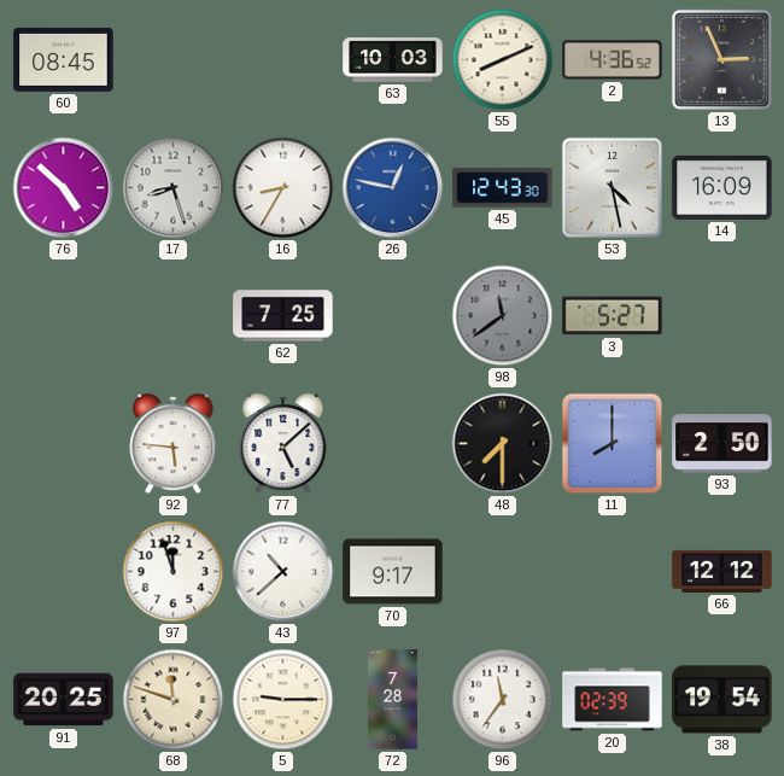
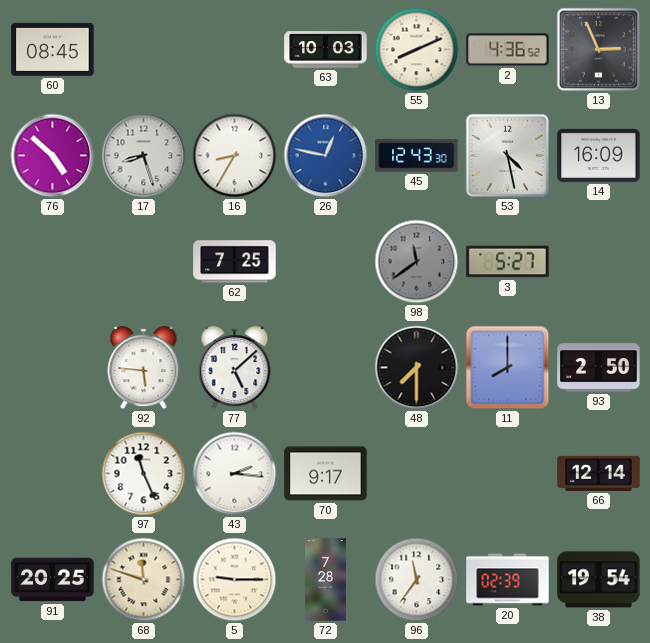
97: 11:57 -> 11:26
43: 10:38 -> 2:16
66: 12:12 -> 12:14
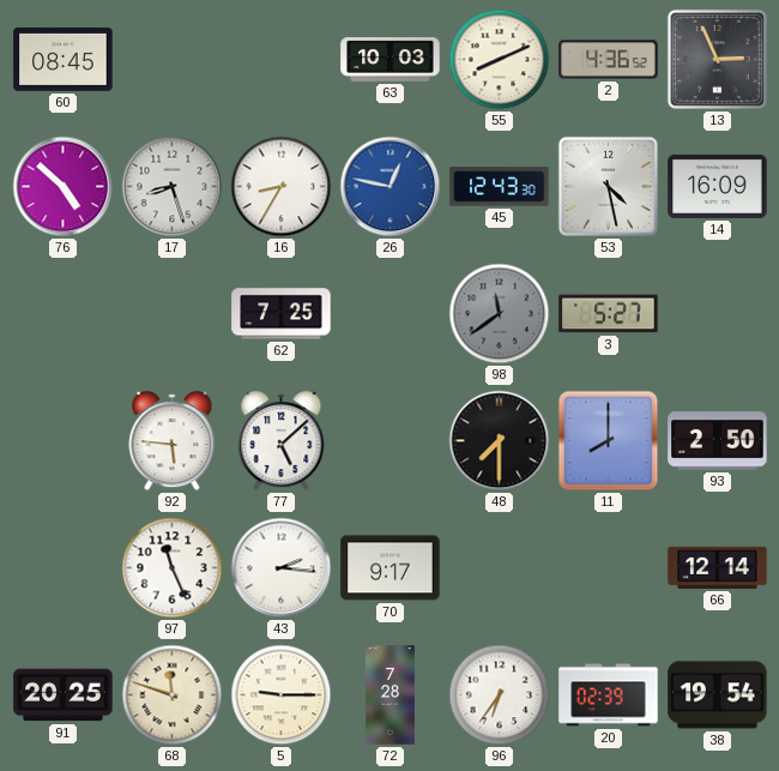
96: 11:36 -> 6:36
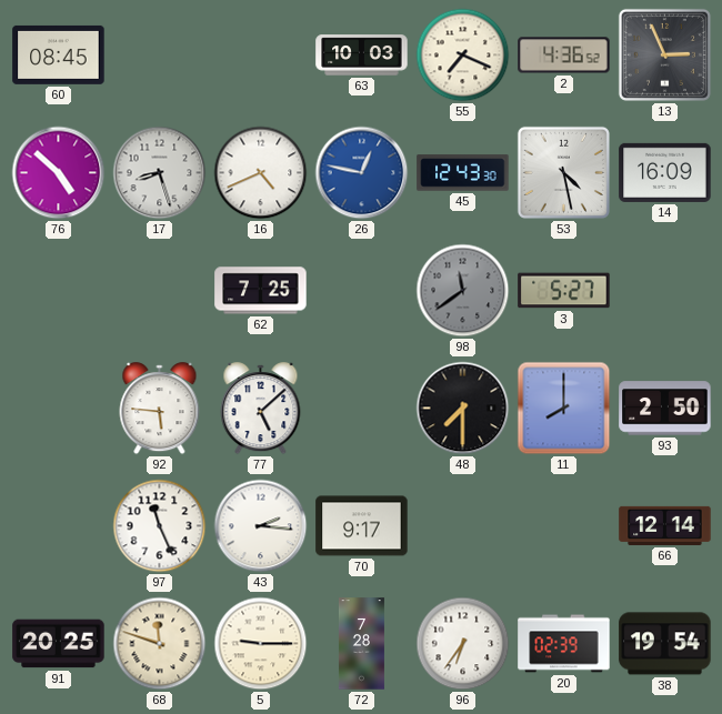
55: 8:11 -> 7:19
16: 8:35 -> 4:41
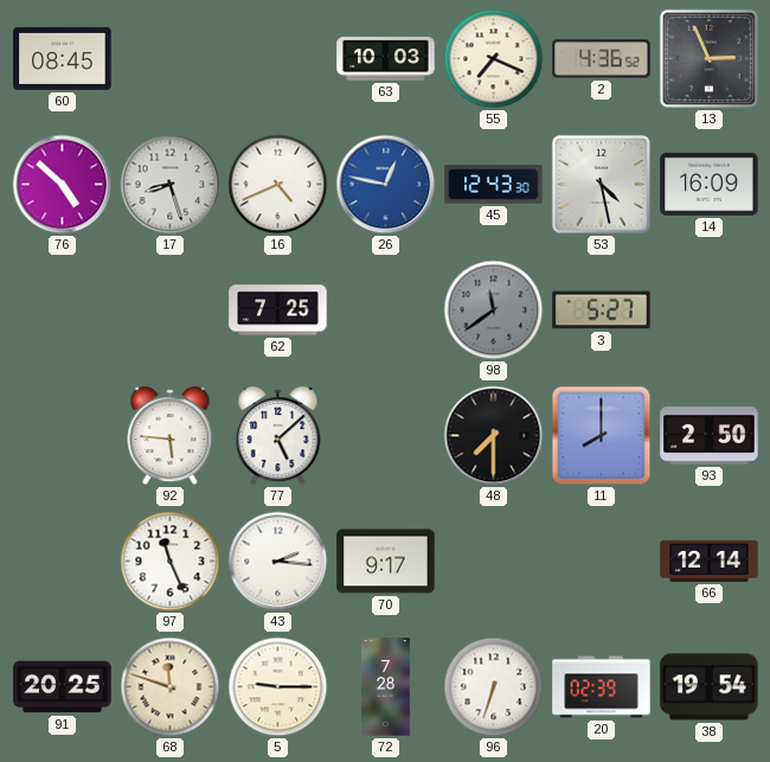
96: 6:36 -> 6:33
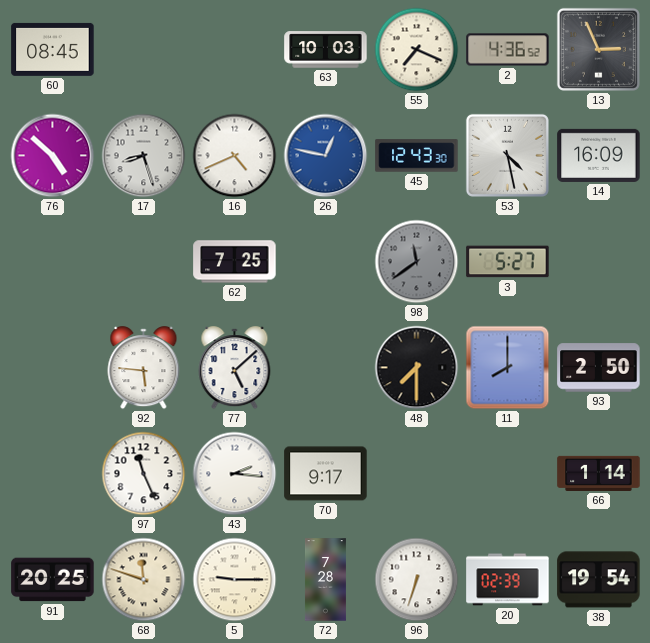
66: 12:14 -> 1:14
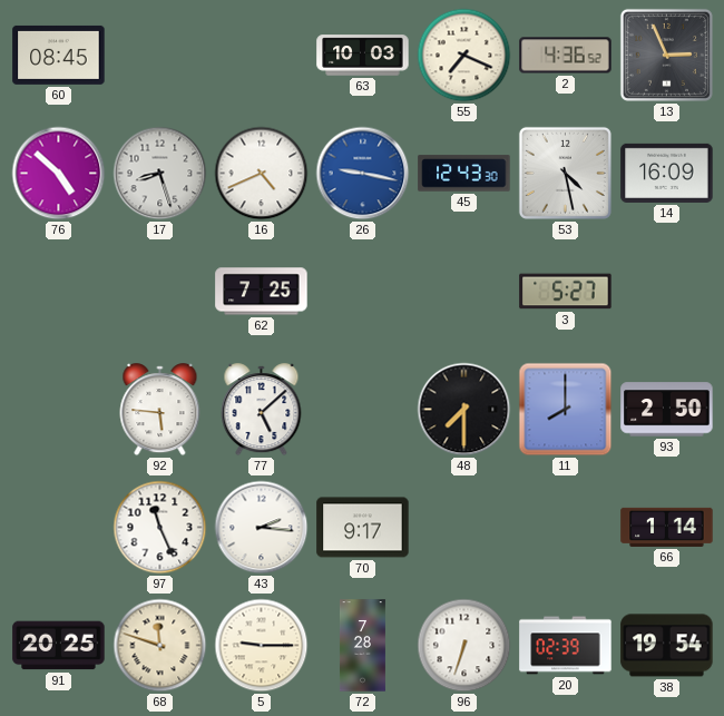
26: 12:47 -> 9:17
98: 11:39 -> none
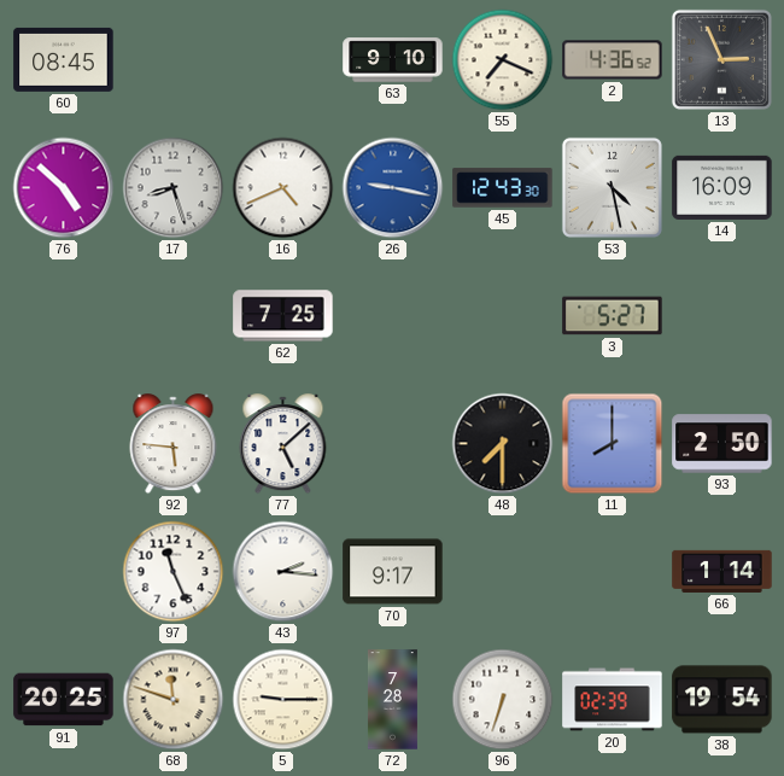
63: 10:03 -> 9:10
